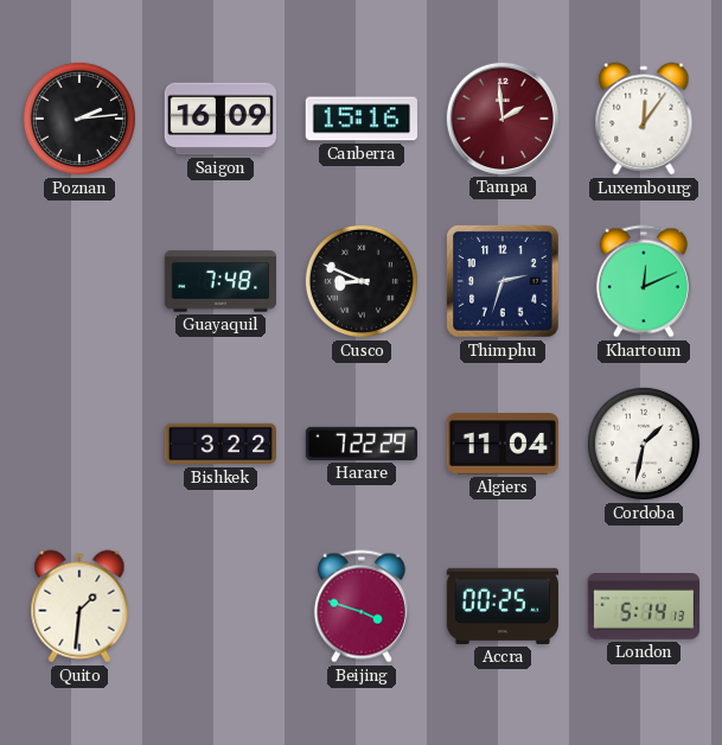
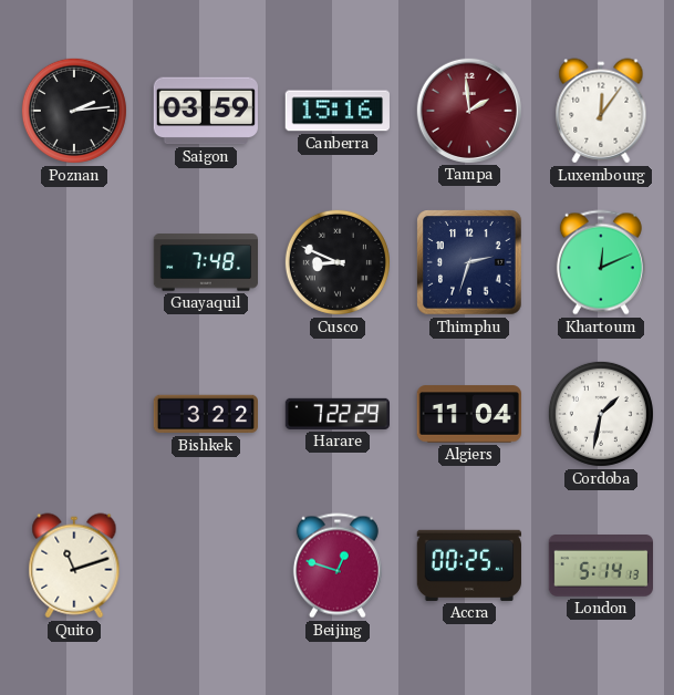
Saigon: 16:09 -> 03:59
Quito: 1:31 -> 11:12
Beijing: 3:48 -> 12:48
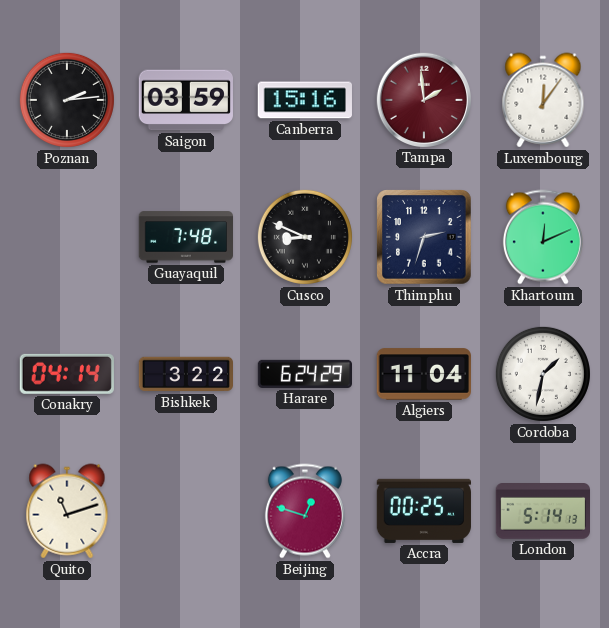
Conakry: none -> 04:14
Harare: 7:22 -> 6:24
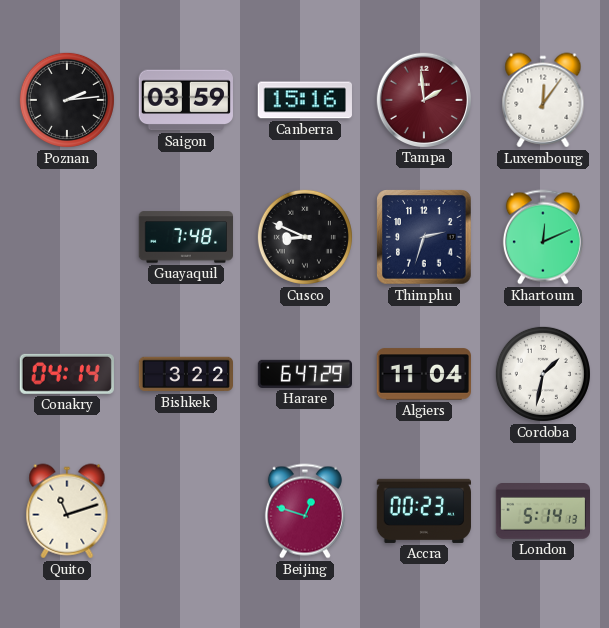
Harare: 6:24 -> 6:47
Accra: 00:25 -> 00:23
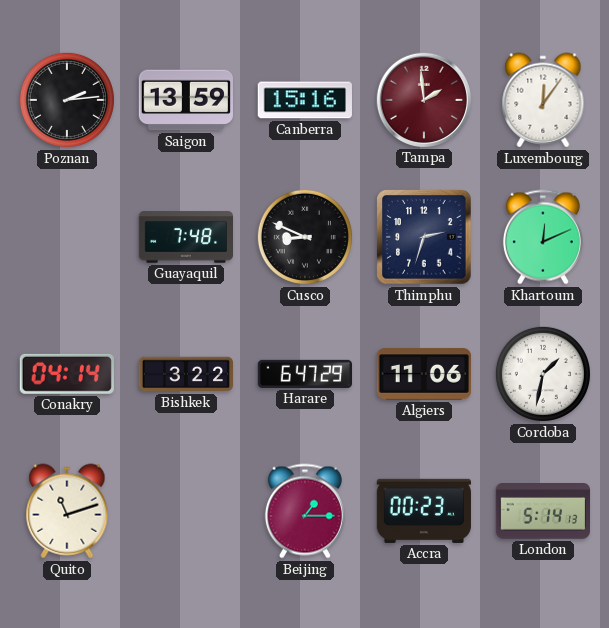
Saigon: 03:59 -> 13:59
Algiers: 11:04 -> 11:06
Beijing: 12:48 -> 1:15
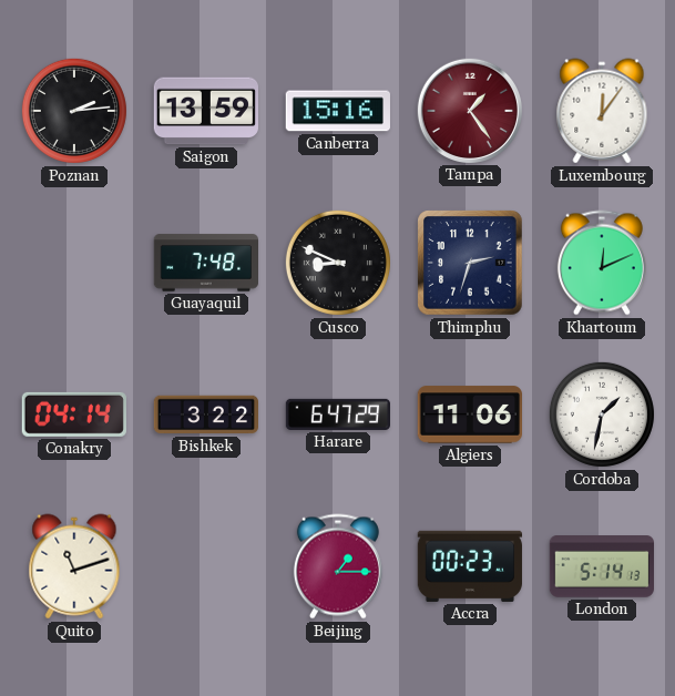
Tampa: 1:59 -> 1:24
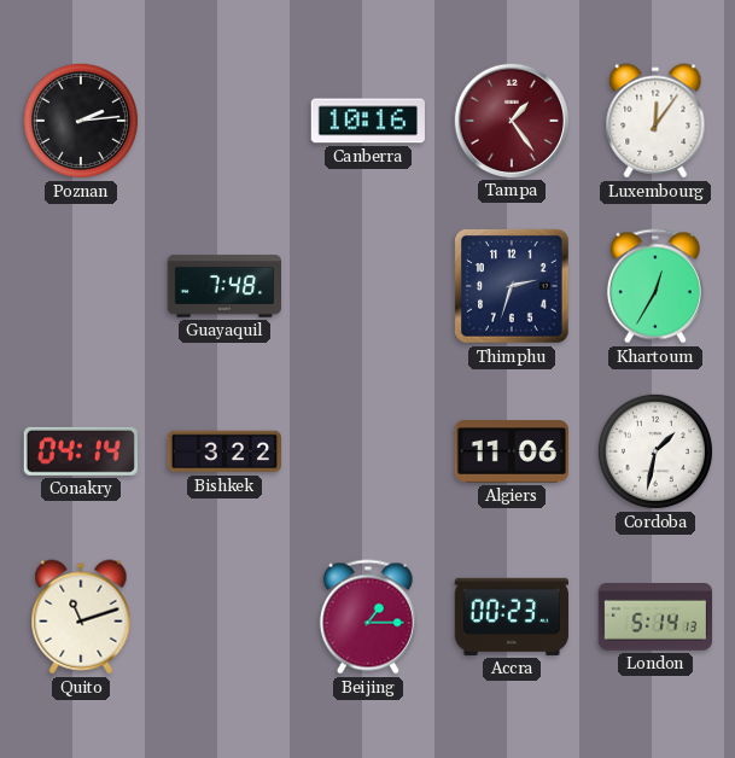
Saigon: 13:59 -> none
Canberra: 15:16 -> 10:16
Cusco: 8:49 -> none
Khartoum: 12:11 -> 12:35
Harare: 6:47 -> none
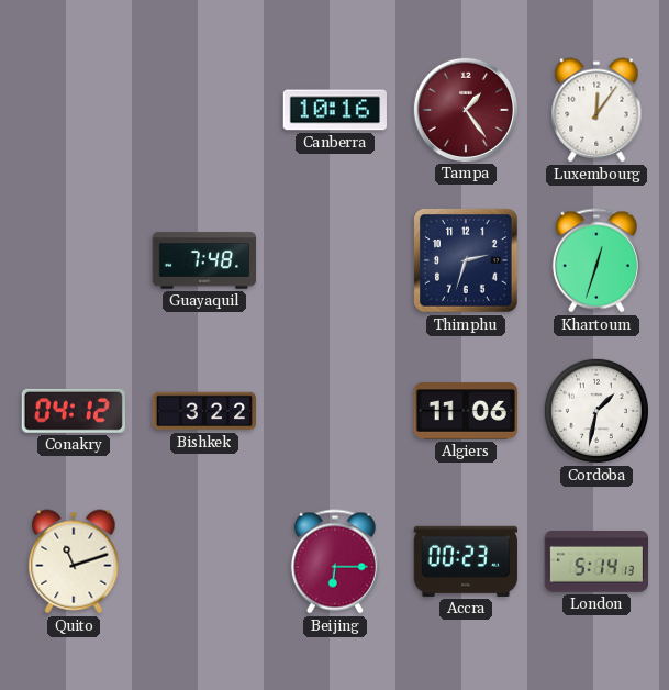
Poznan: 2:14 -> none
Khartoum: 12:35 -> 12:33
Conakry: 04:14 -> 04:12
Beijing: 1:15 -> 6:15
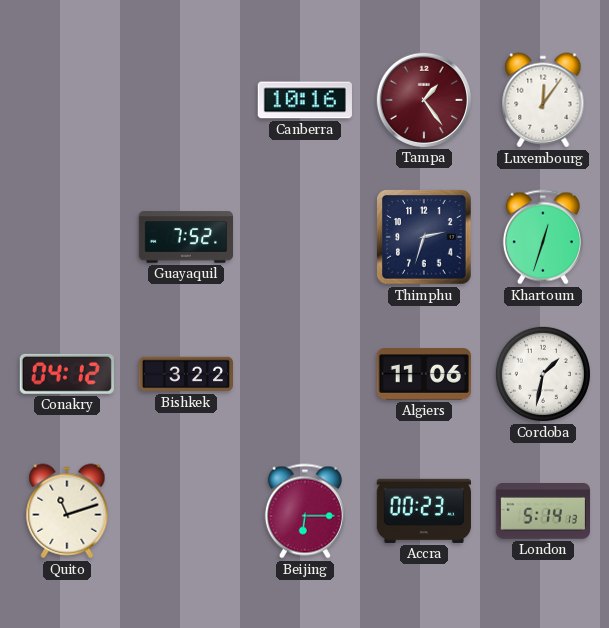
Guayaquil: 7:48 -> 7:52
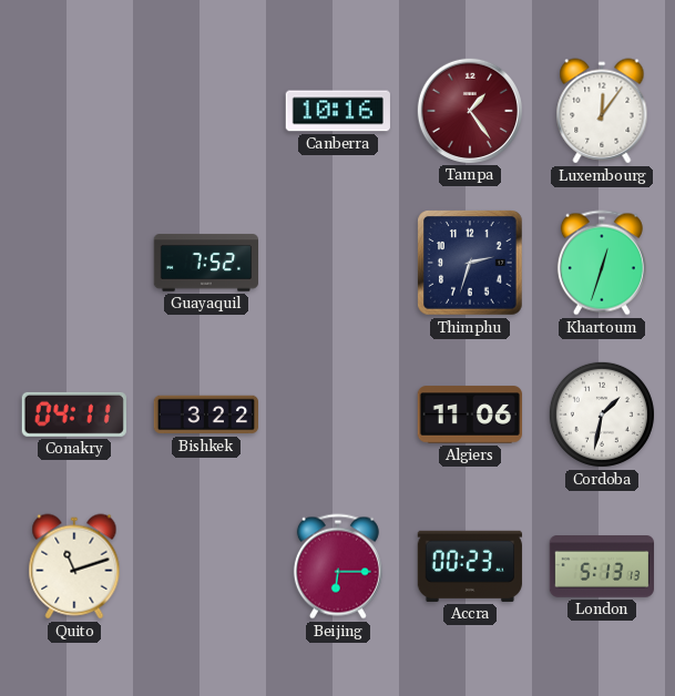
Conakry: 04:12 -> 04:11
London: 5:14 -> 5:13
